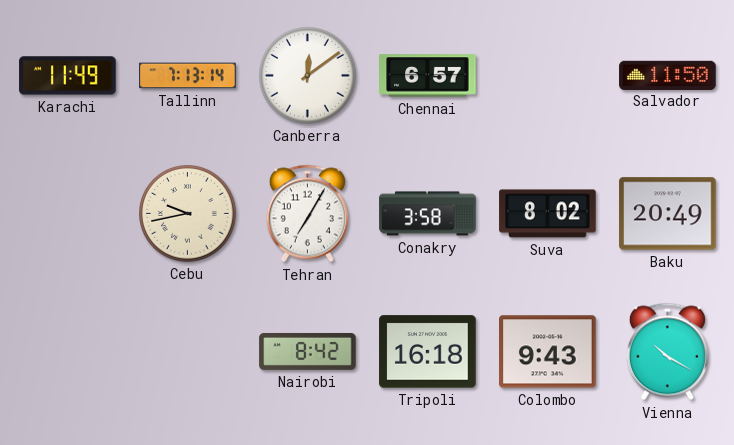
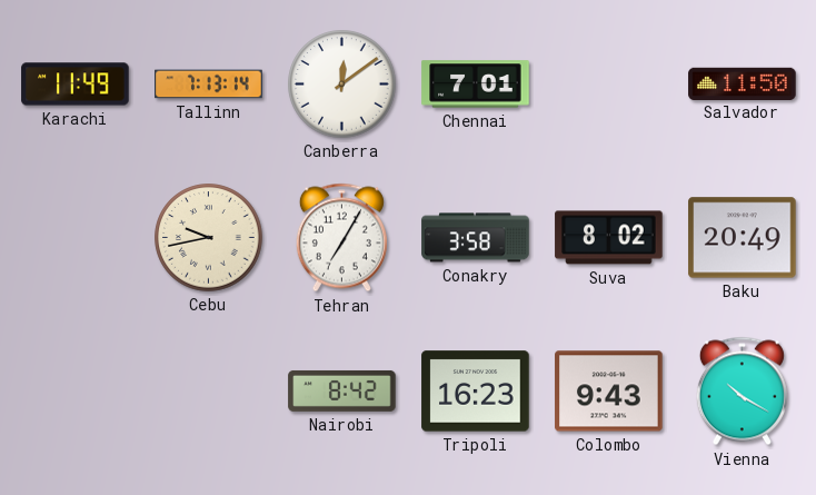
Chennai: 6:57 -> 7:01
Tripoli: 16:18 -> 16:23
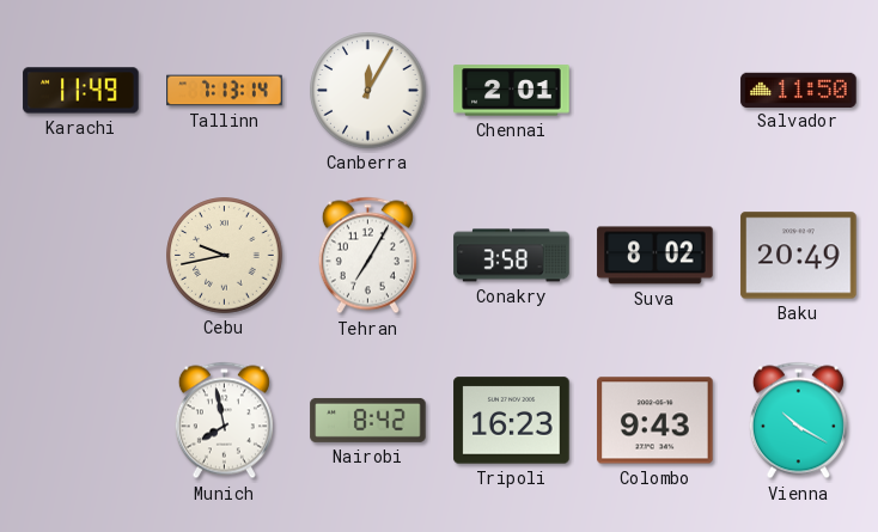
Canberra: 12:09 -> 12:05
Chennai: 7:01 -> 2:01
Munich: none -> 7:58
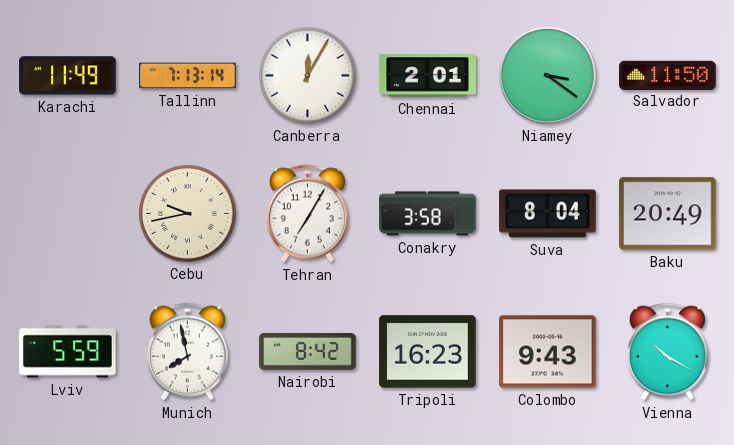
Niamey: none -> 3:21
Suva: 8:02 -> 8:04
Lviv: none -> 5:59
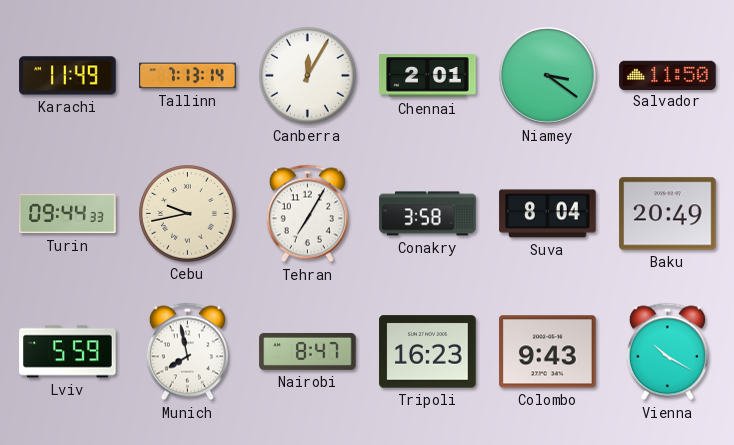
Turin: none -> 09:44
Nairobi: 8:42 -> 8:47
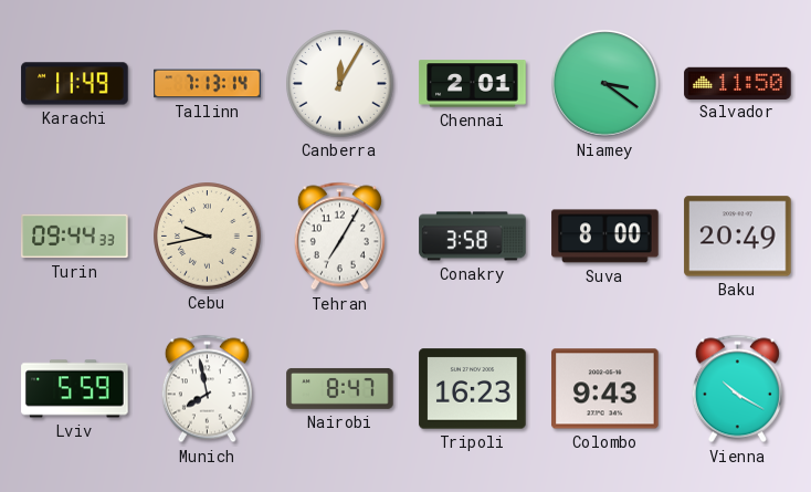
Suva: 8:04 -> 8:00
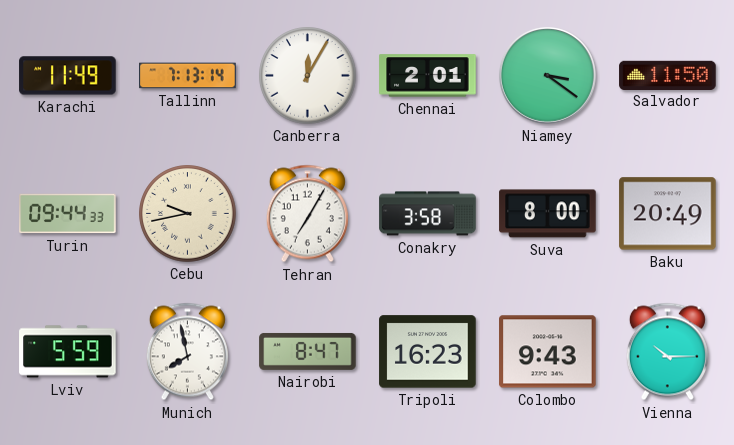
Vienna: 10:20 -> 10:15
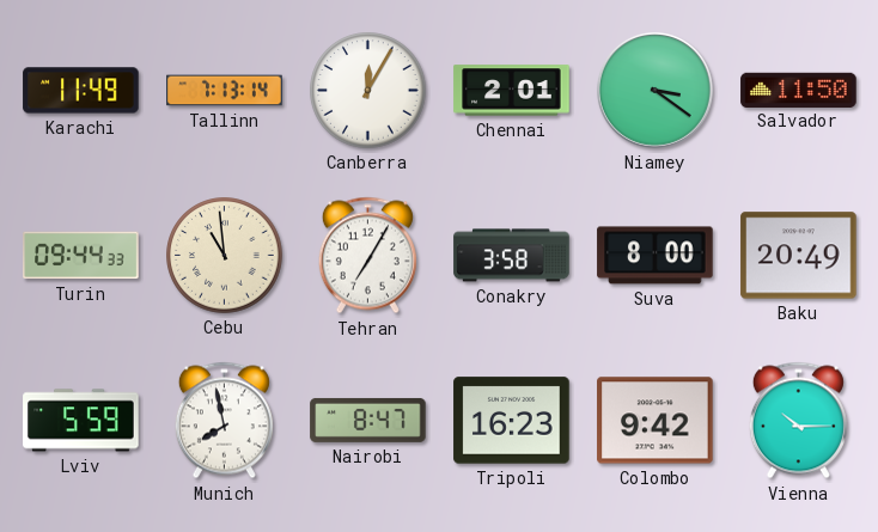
Cebu: 9:43 -> 10:59
Colombo: 9:43 -> 9:42
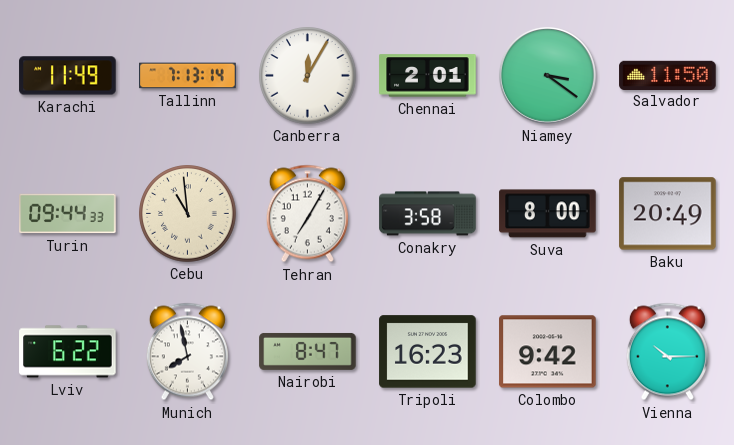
Lviv: 5:59 -> 6:22
